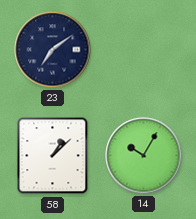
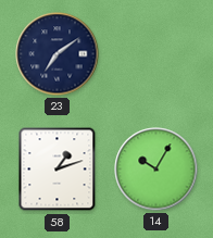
58: 1:08 -> 1:12
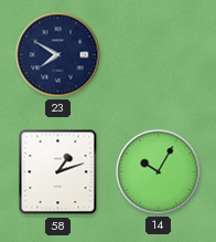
23: 7:09 -> 7:50
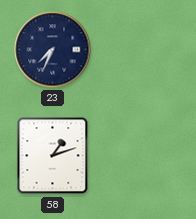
23: 7:50 -> 7:34
14: 10:05 -> none
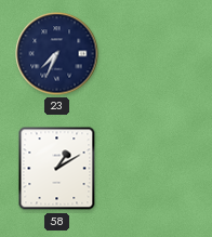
58: 1:12 -> 1:10
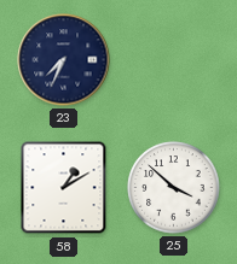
25: none -> 3:52
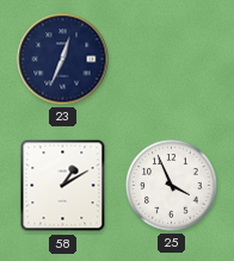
23: 7:34 -> 12:34
25: 3:52 -> 3:56
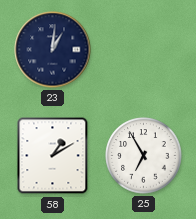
23: 12:34 -> 1:01
25: 3:56 -> 6:55
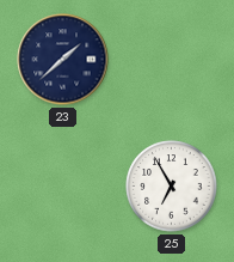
23: 1:01 -> 1:38
58: 1:10 -> none
